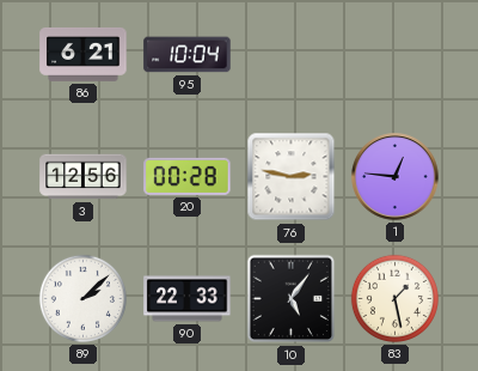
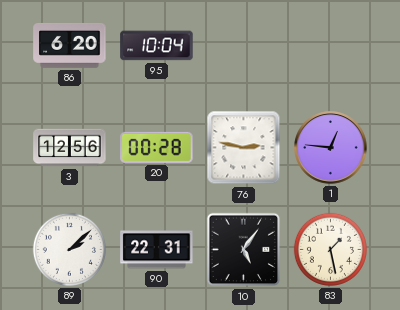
86: 6:21 -> 6:20
90: 22:33 -> 22:31
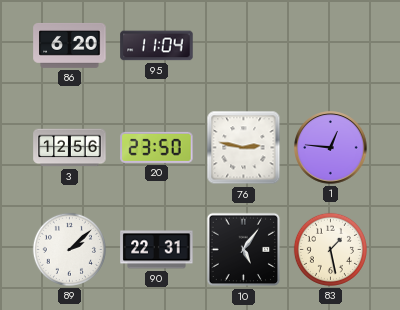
95: 10:04 -> 11:04
20: 00:28 -> 23:50
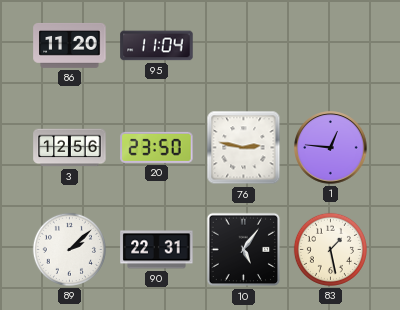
86: 6:20 -> 11:20
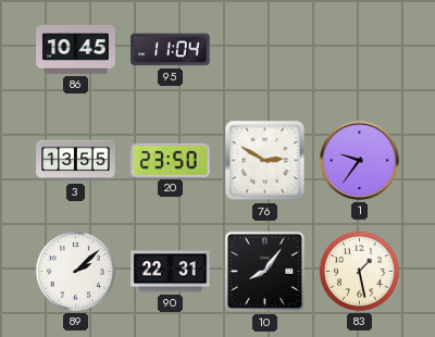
86: 11:20 -> 10:45
3: 12:56 -> 13:55
76: 2:47 -> 2:50
1: 12:46 -> 9:36
10: 5:06 -> 8:06
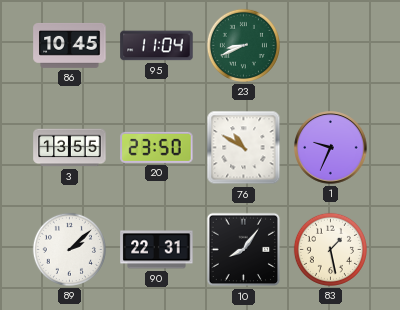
23: none -> 8:41
76: 2:50 -> 10:50
1: 9:36 -> 9:34
